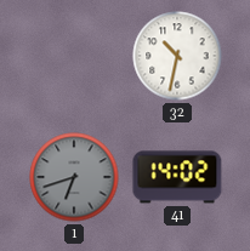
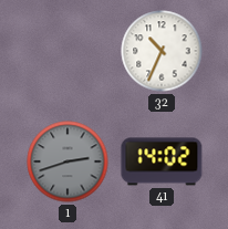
32: 10:32 -> 10:34
1: 6:42 -> 2:42
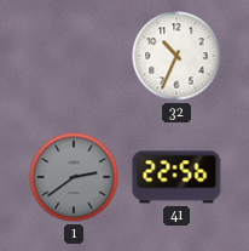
1: 2:42 -> 2:39
41: 14:02 -> 22:56
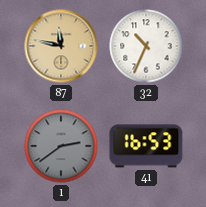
87: none -> 11:47
41: 22:56 -> 16:53
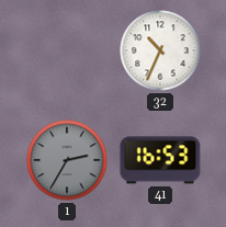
87: 11:47 -> none
1: 2:39 -> 2:35
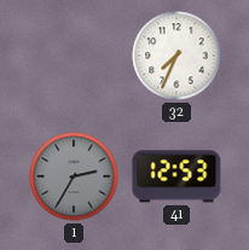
32: 10:34 -> 7:34
41: 16:53 -> 12:53
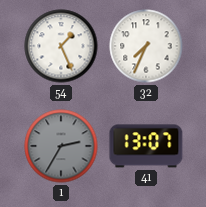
54: none -> 1:26
41: 12:53 -> 13:07
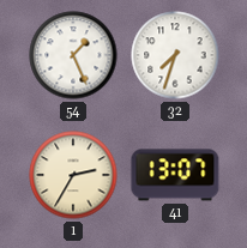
32: 7:34 -> 7:33
1 dial: grey -> cream
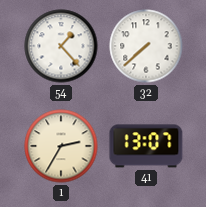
54: 1:26 -> 1:23
32: 7:33 -> 7:38
